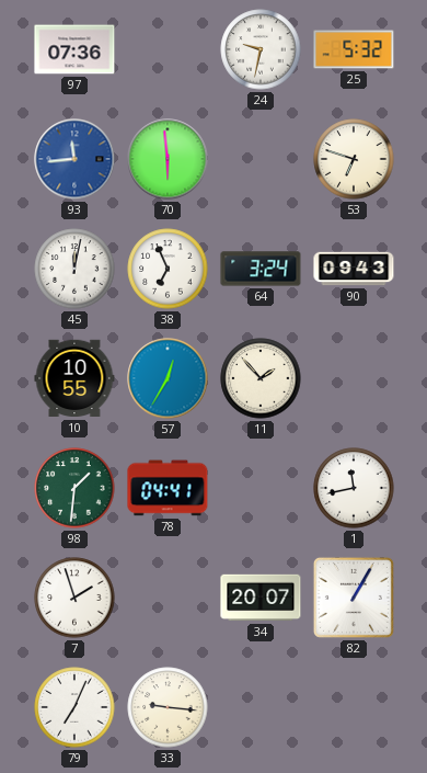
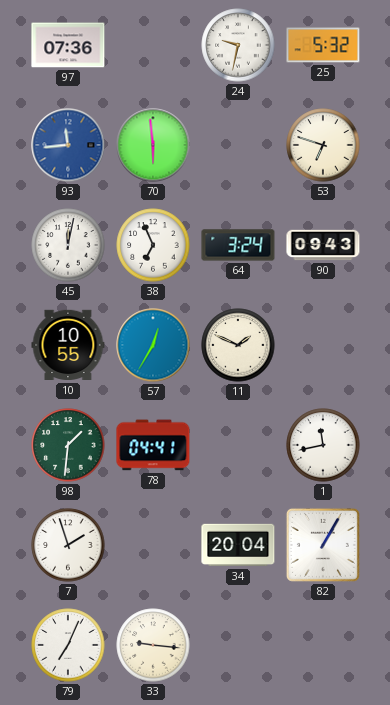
11: 1:53 -> 1:49
34: 20:07 -> 20:04
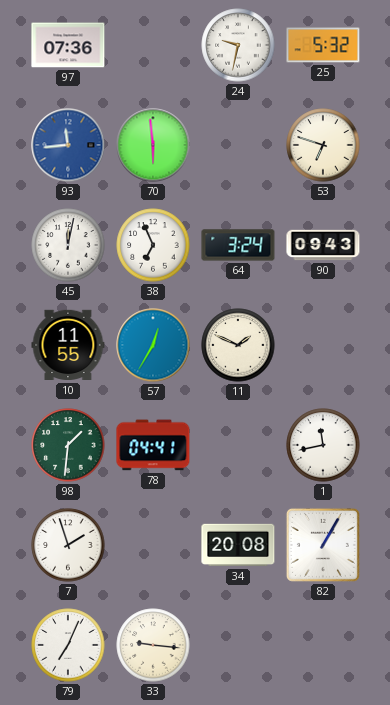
10: 10:55 -> 11:55
34: 20:04 -> 20:08
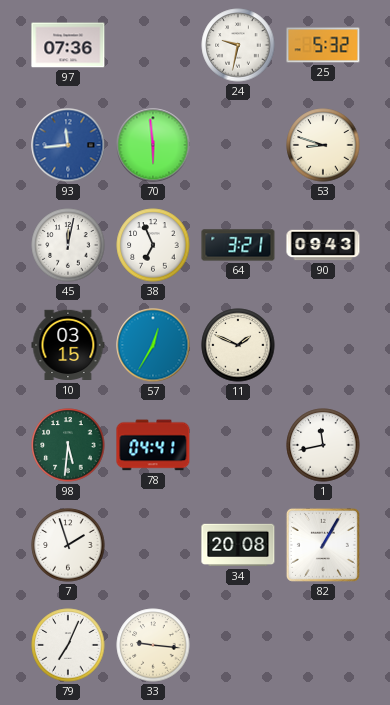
53: 6:48 -> 8:48
64: 3:24 -> 3:21
10: 11:55 -> 03:15
98: 1:31 -> 5:31
